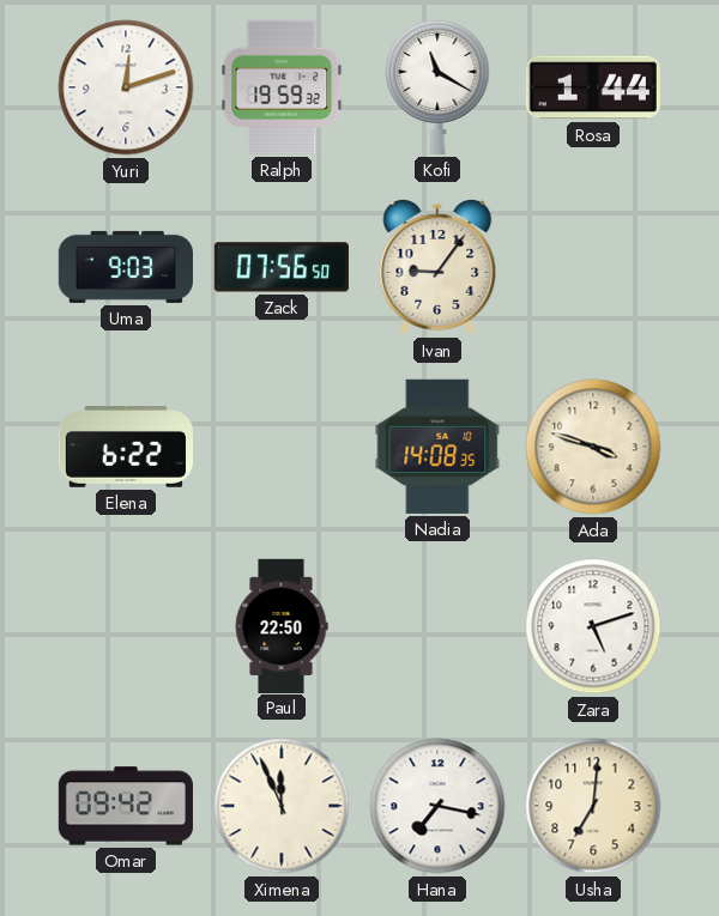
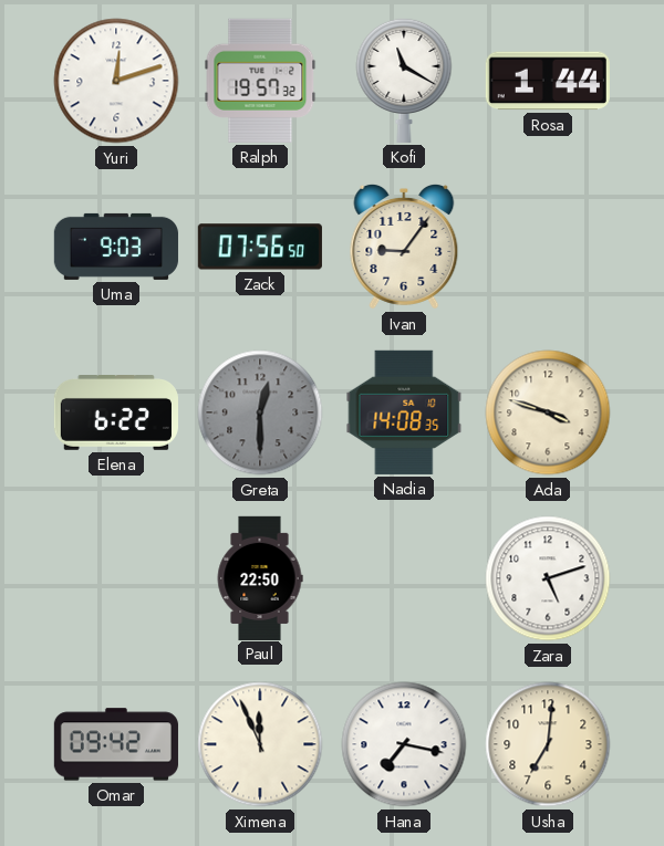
Ralph: 19:59 -> 19:57
Greta: none -> 12:30
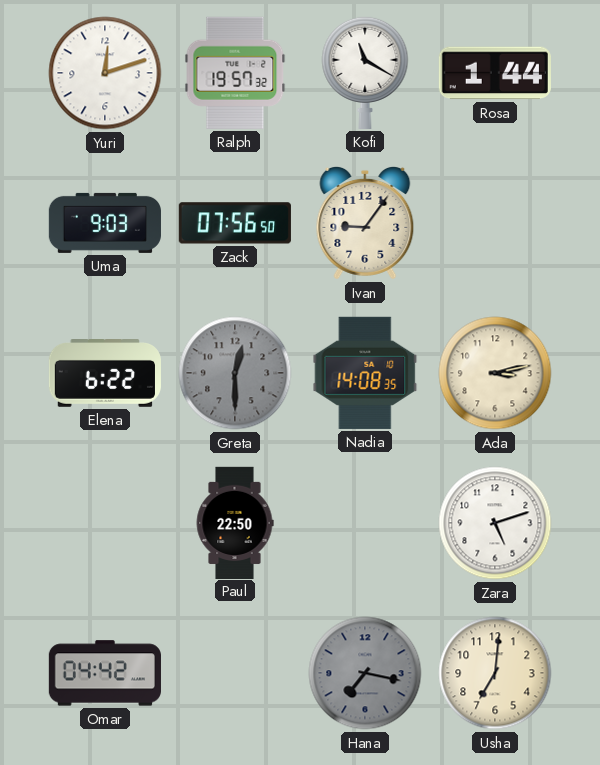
Ada: 3:48 -> 3:13
Omar: 09:42 -> 04:42
Ximena: 11:56 -> none
Hana dial: white -> grey
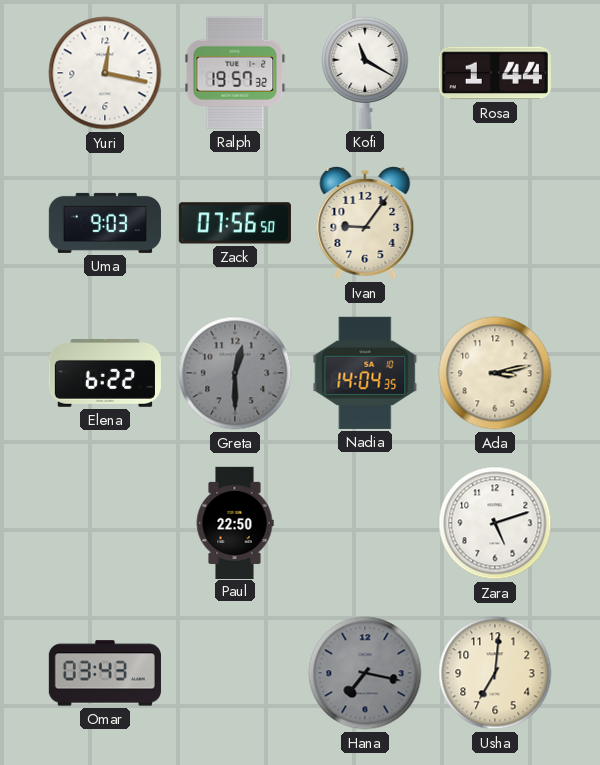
Yuri: 12:12 -> 12:17
Nadia: 14:08 -> 14:04
Omar: 04:42 -> 03:43
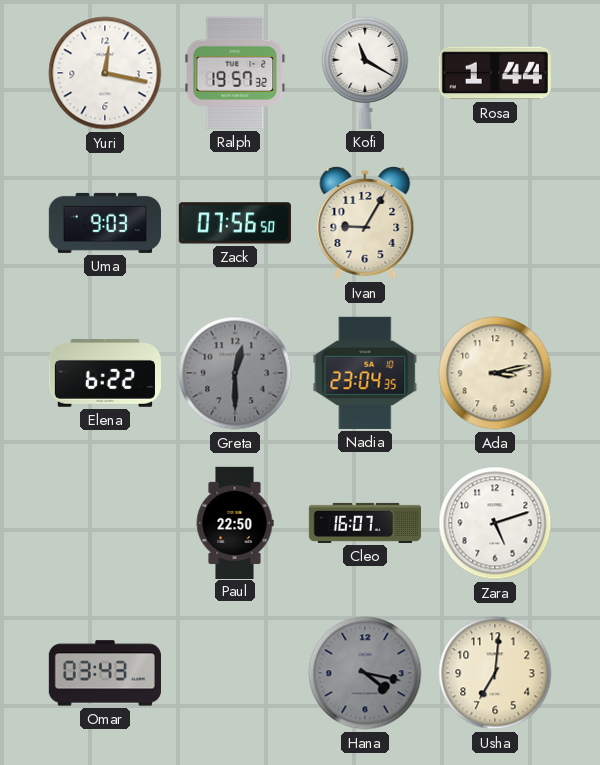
Ivan: 9:06 -> 9:05
Nadia: 14:04 -> 23:04
Cleo: none -> 16:07
Hana: 7:17 -> 4:17
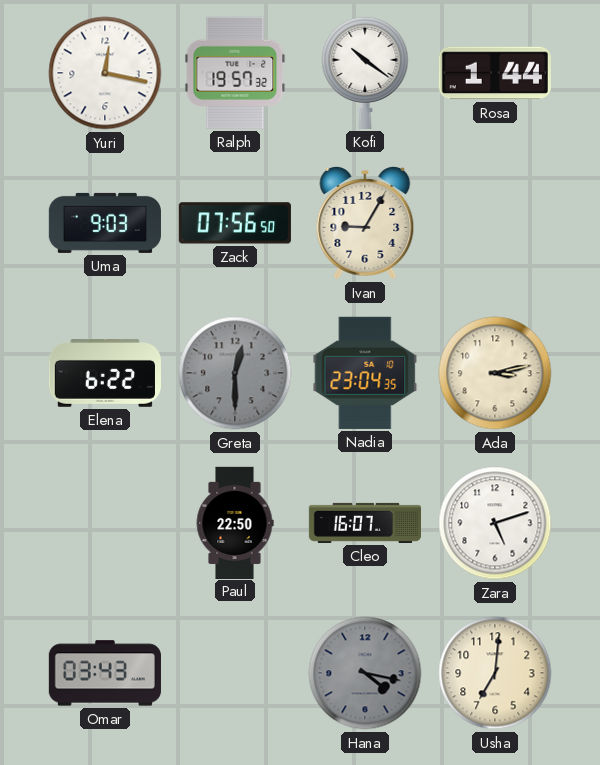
Kofi: 11:20 -> 10:21
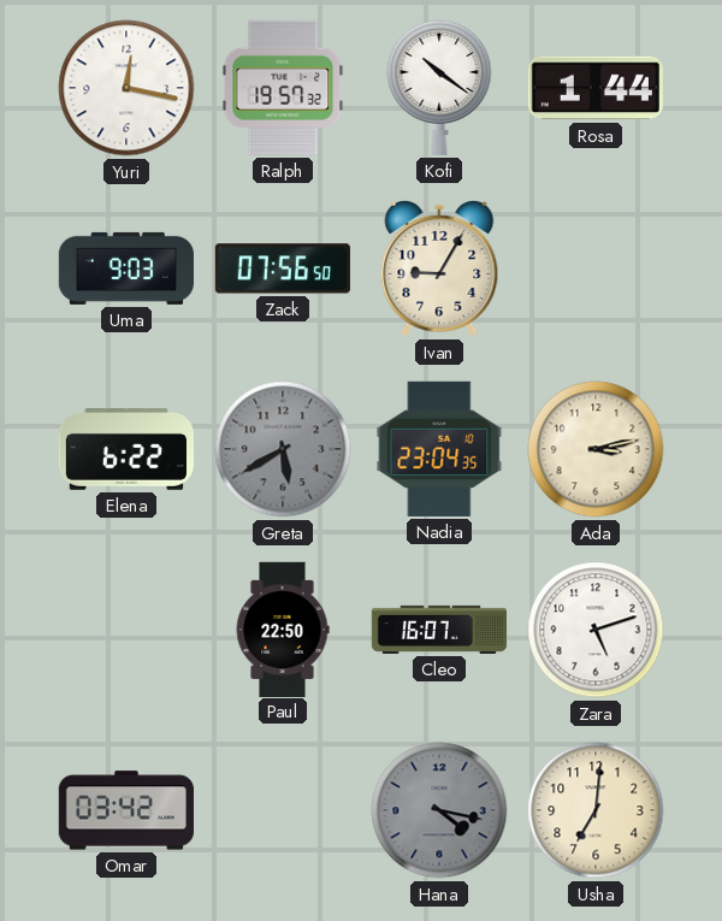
Greta: 12:30 -> 5:40
Omar: 03:43 -> 03:42
